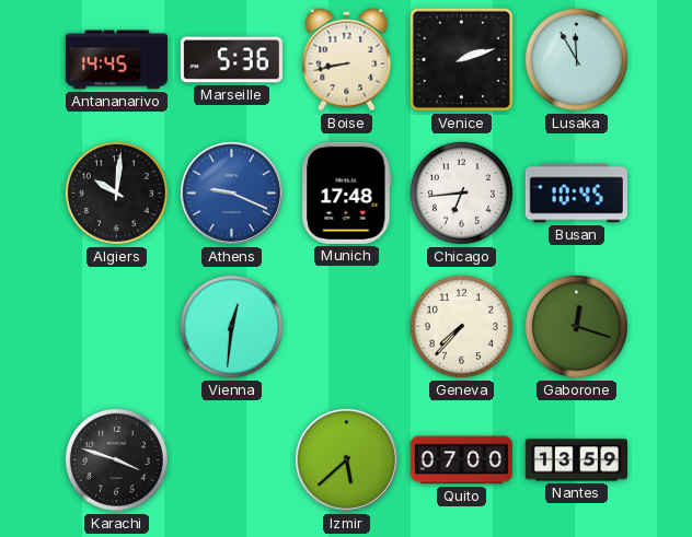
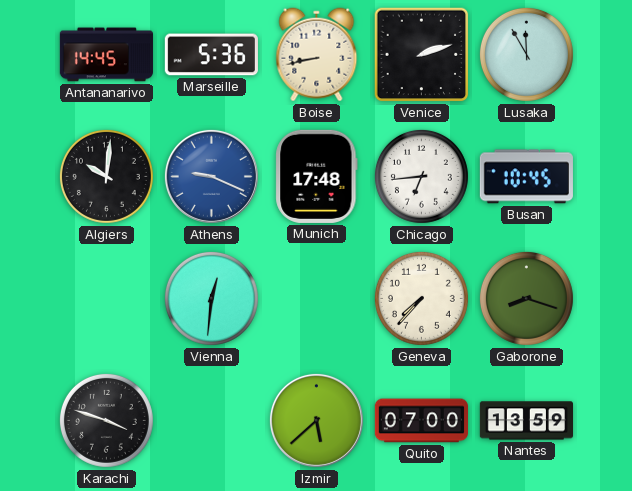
Gaborone: 12:18 -> 8:18
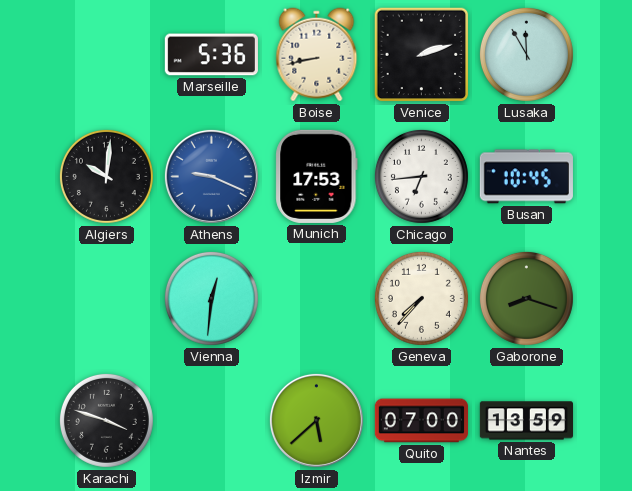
Antananarivo: 14:45 -> none
Munich: 17:48 -> 17:53
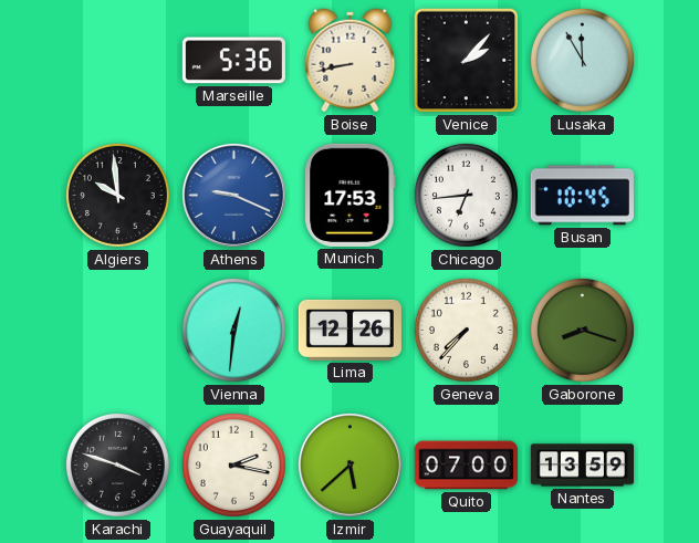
Venice: 2:12 -> 2:07
Algiers: 10:01 -> 9:59
Lima: none -> 12:26
Guayaquil: none -> 2:17
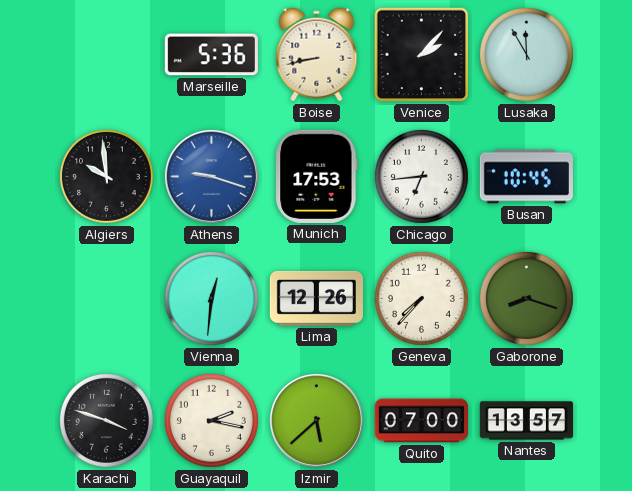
Athens: 9:19 -> 9:18
Nantes: 13:59 -> 13:57
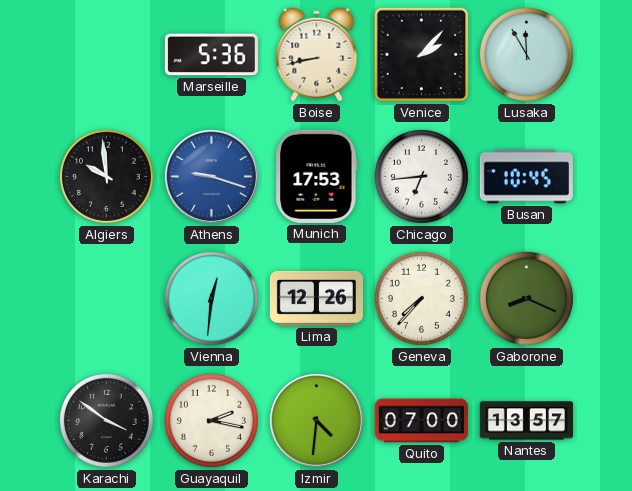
Gaborone: 8:18 -> 8:19
Karachi: 3:48 -> 3:51
Izmir: 5:38 -> 4:31
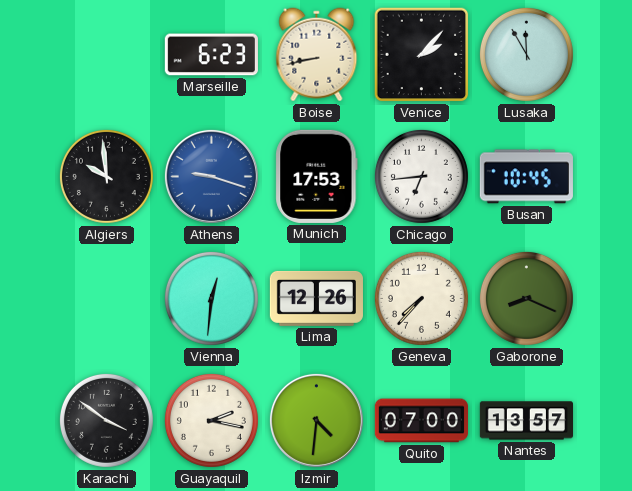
Marseille: 5:36 -> 6:23
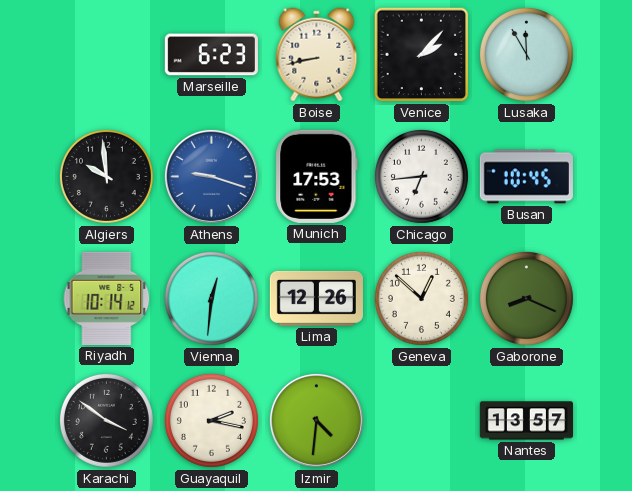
Riyadh: none -> 10:14
Geneva: 7:37 -> 12:52
Quito: 07:00 -> none
